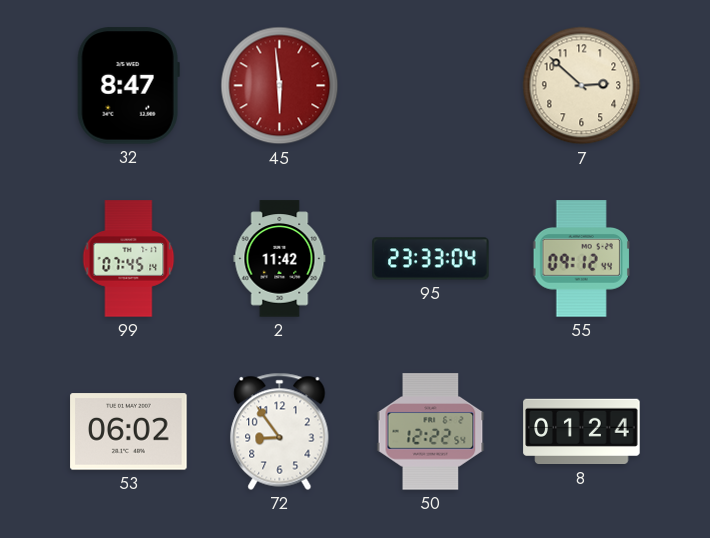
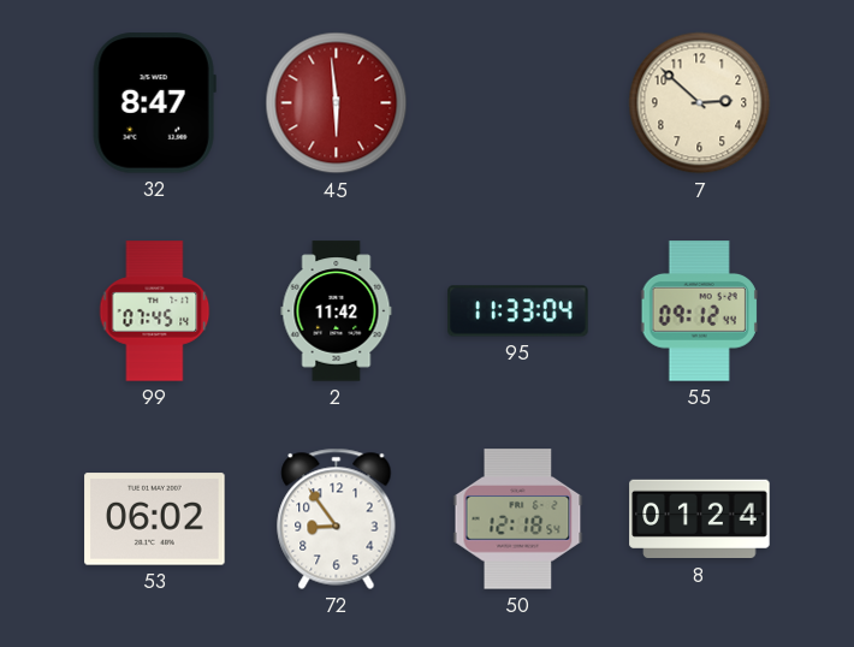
95: 23:33 -> 11:33
50: 12:22 -> 12:18
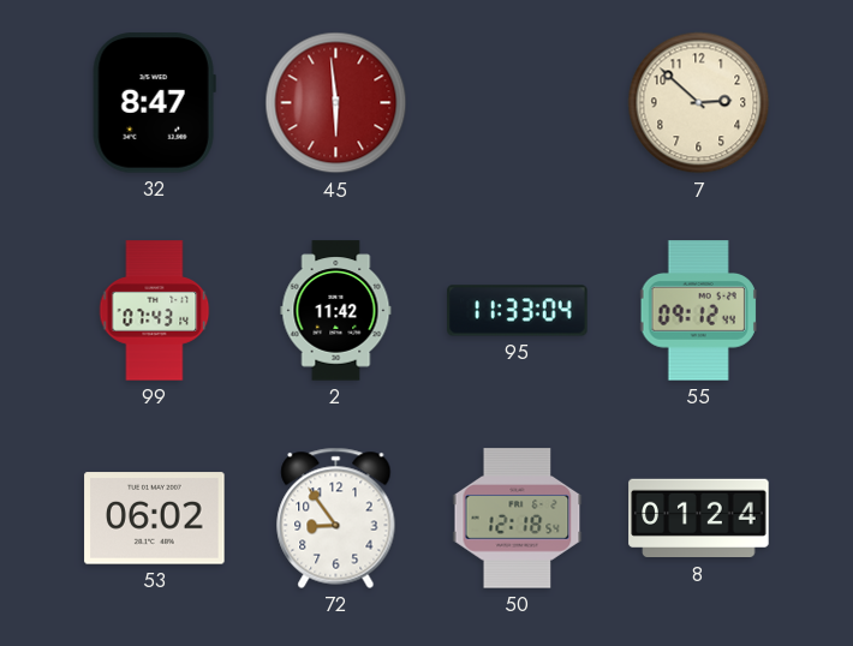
99: 07:45 -> 07:43
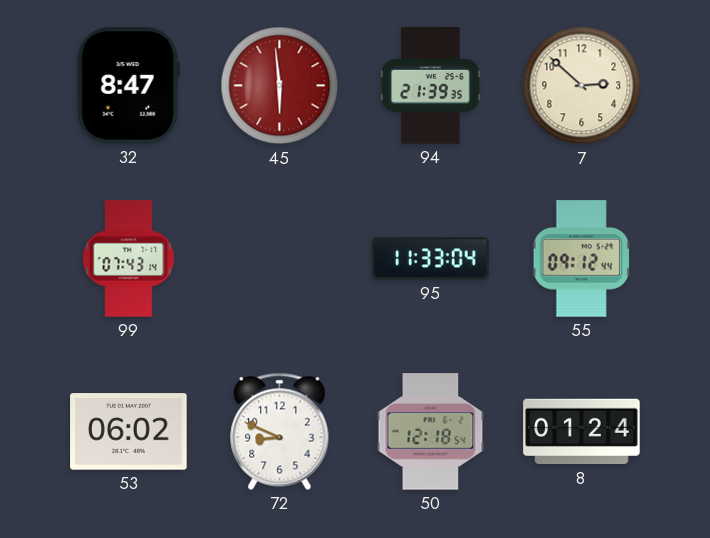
94: none -> 21:39
2: 11:42 -> none
72: 8:54 -> 8:49
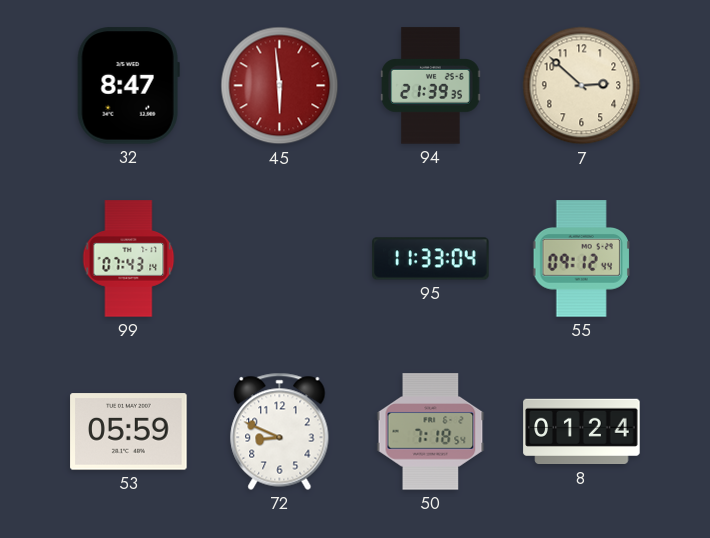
53: 06:02 -> 05:59
50: 12:18 -> 7:18
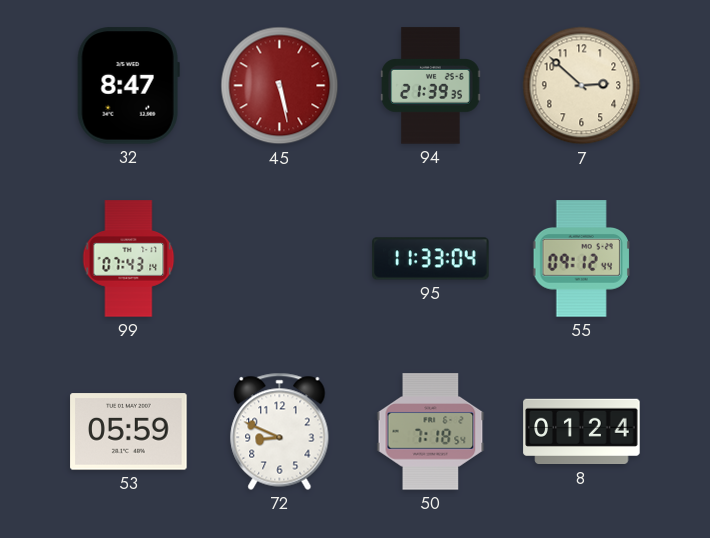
45: 5:59 -> 5:28
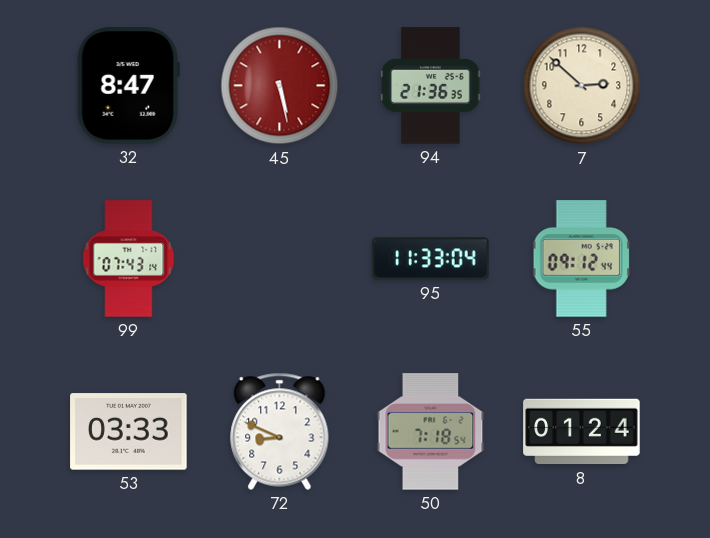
94: 21:39 -> 21:36
53: 05:59 -> 03:33
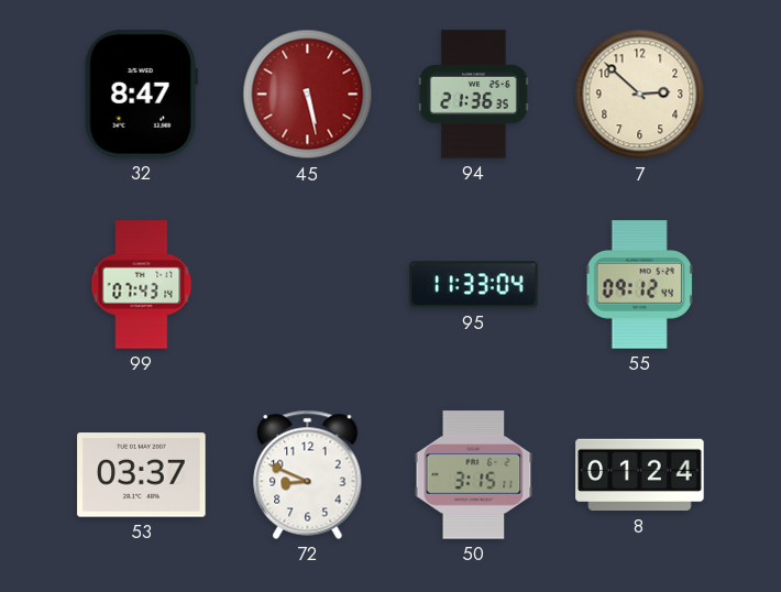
53: 03:33 -> 03:37
50: 7:18 -> 3:15
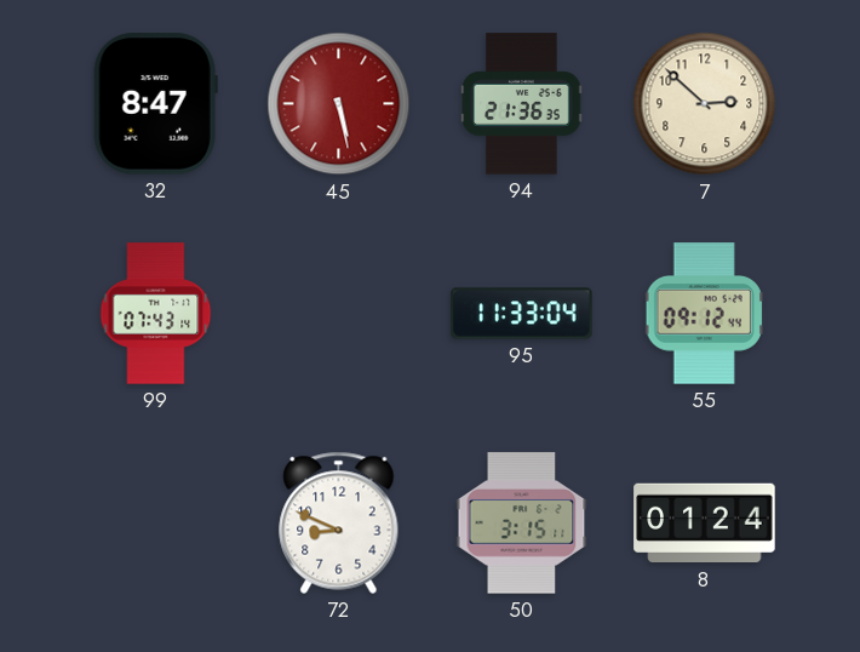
53: 03:37 -> none
